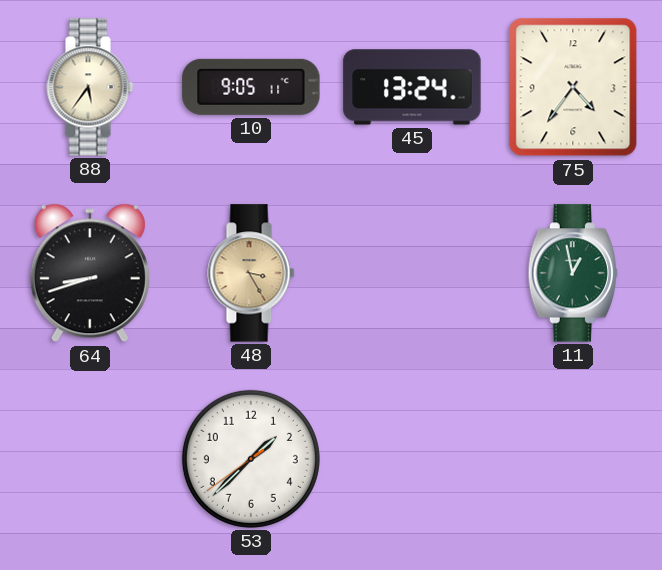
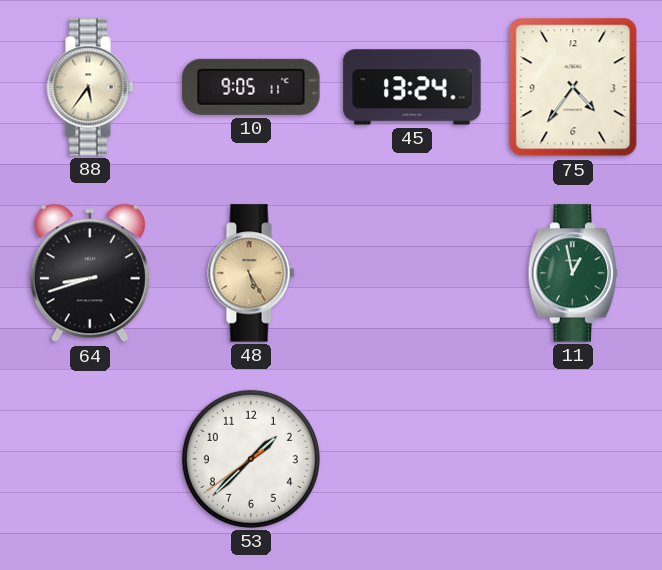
48: 3:25 -> 5:25
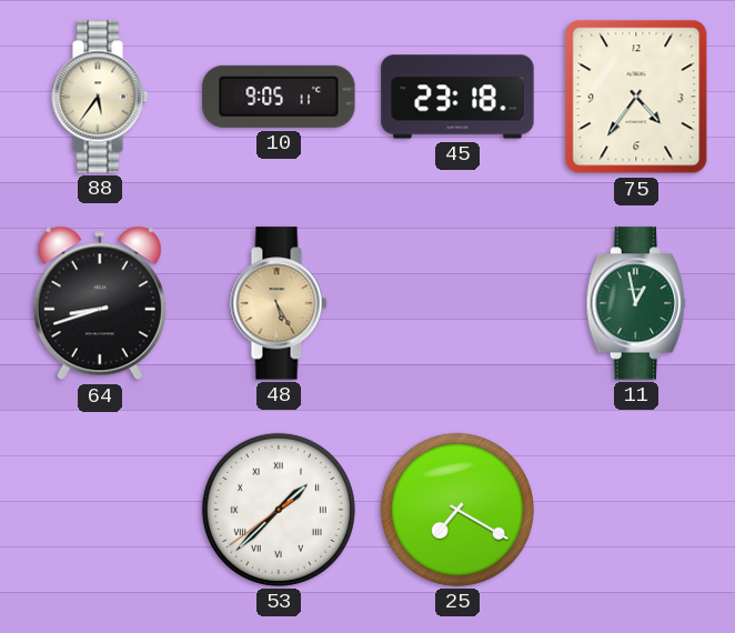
45: 13:24 -> 23:18
53 numerals: Arabic -> Roman
25: none -> 7:20
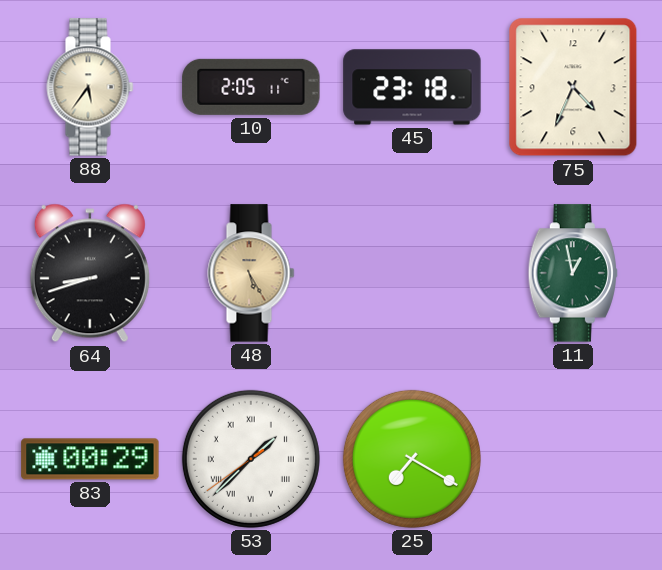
10: 9:05 -> 2:05
75: 4:36 -> 4:34
83: none -> 00:29
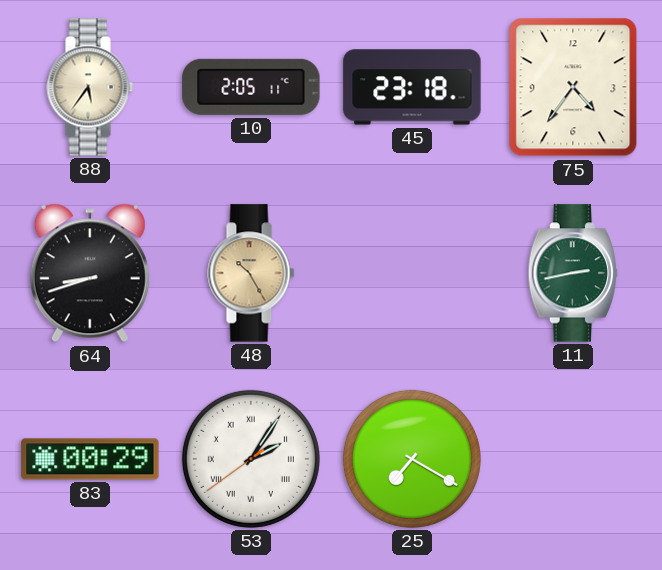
75: 4:34 -> 4:36
48: 5:25 -> 10:25
11: 12:58 -> 2:43
53: 1:37 -> 2:05
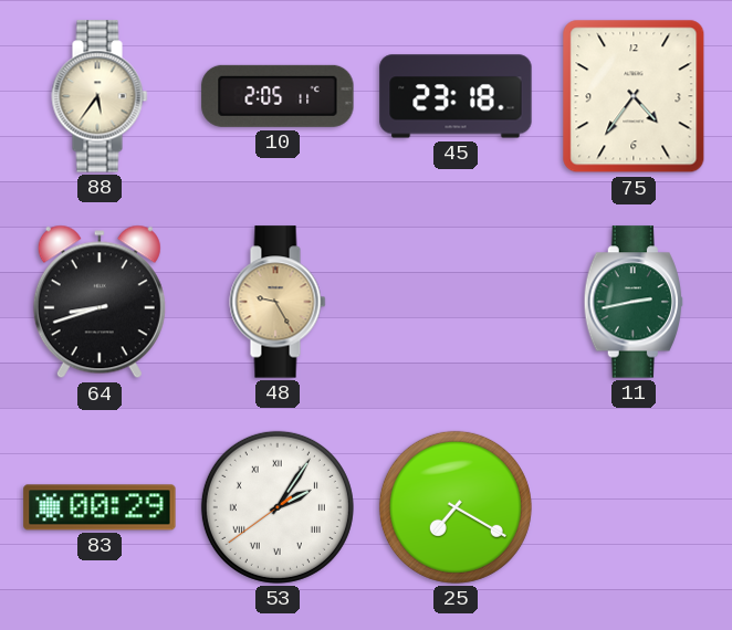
48: 10:25 -> 9:25
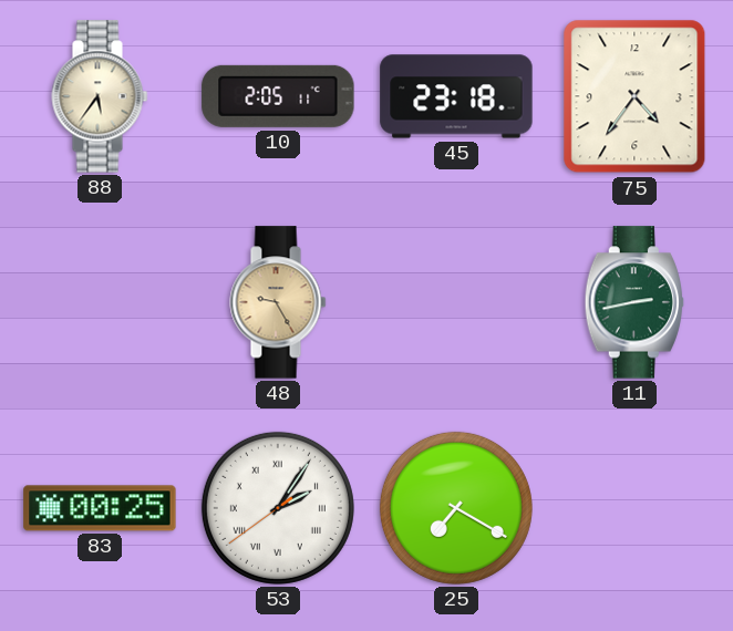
64: 8:42 -> none
83: 00:29 -> 00:25
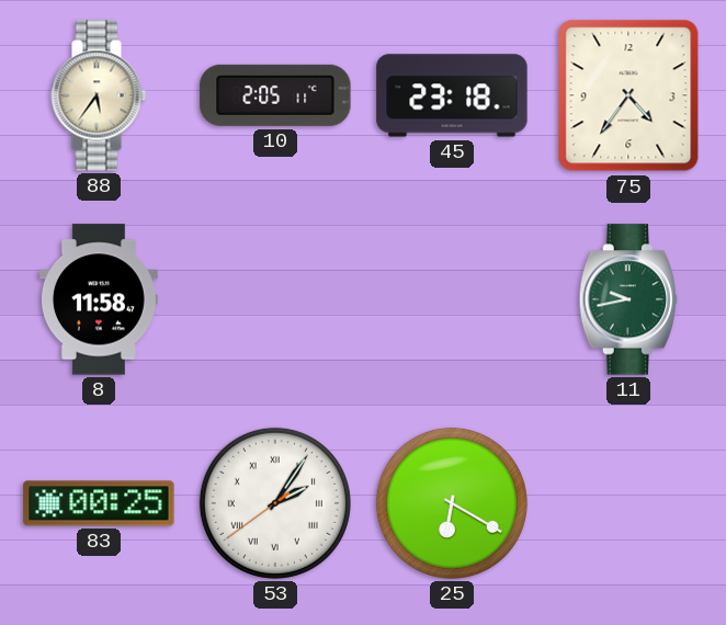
8: none -> 11:58
48: 9:25 -> none
11: 2:43 -> 9:43
25: 7:20 -> 6:20
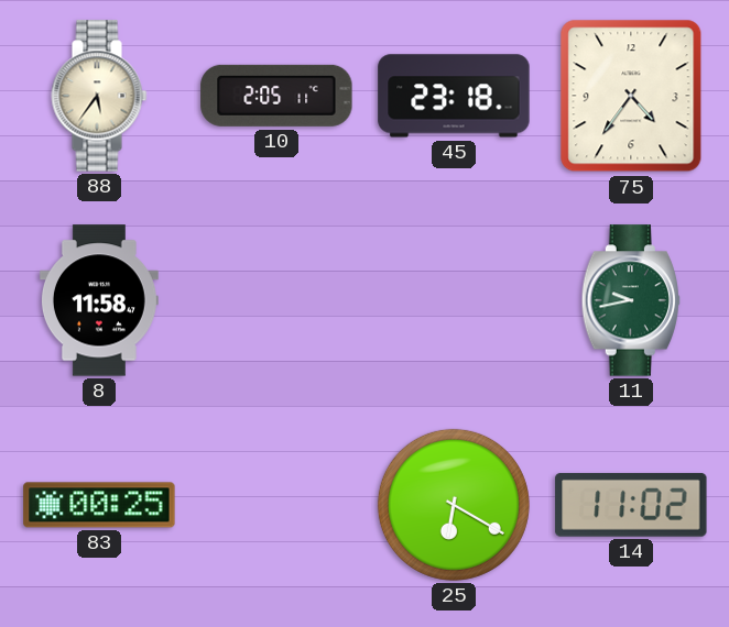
53: 2:05 -> none
14: none -> 11:02
